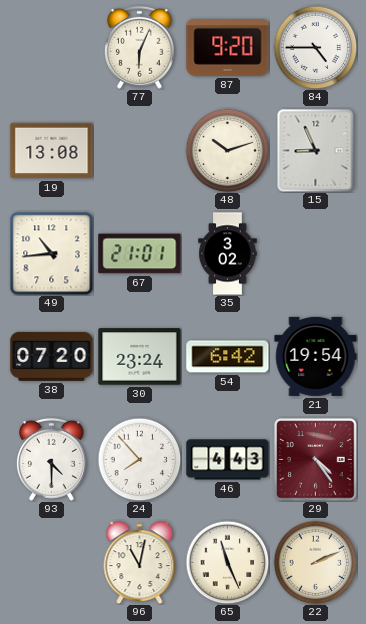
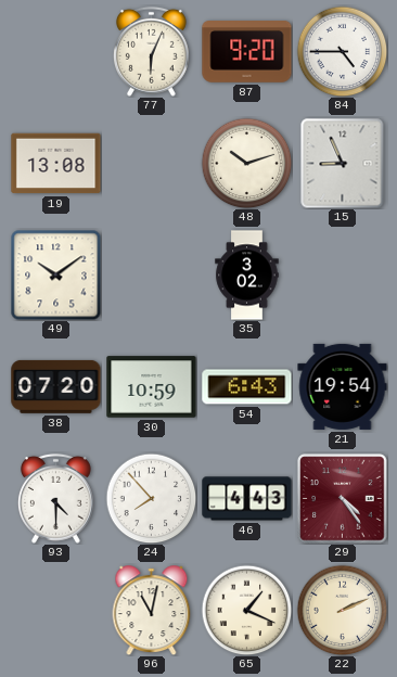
49: 10:44 -> 10:09
67: 21:01 -> none
30: 23:24 -> 10:59
54: 6:42 -> 6:43
65: 11:26 -> 1:19
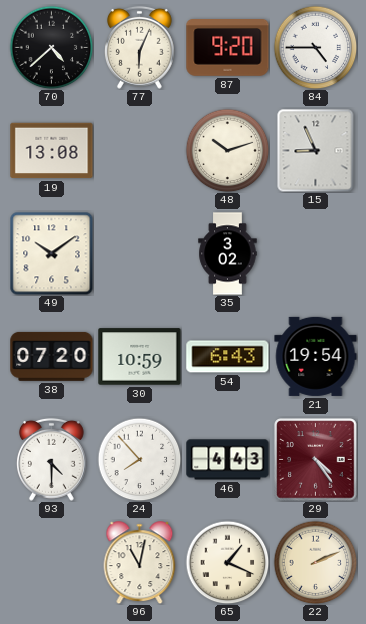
70: none -> 4:38
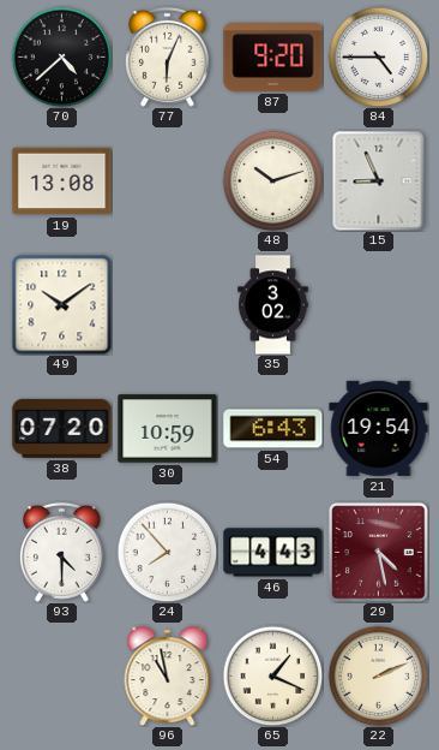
29: 4:24 -> 4:28
96: 11:02 -> 10:58
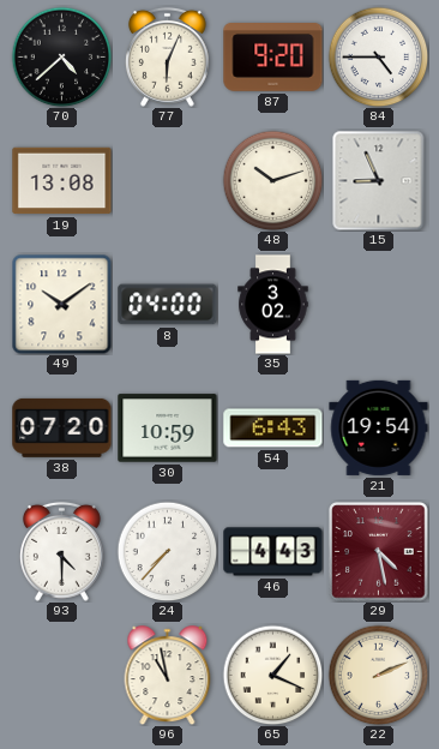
8: none -> 04:00
24: 7:53 -> 7:37
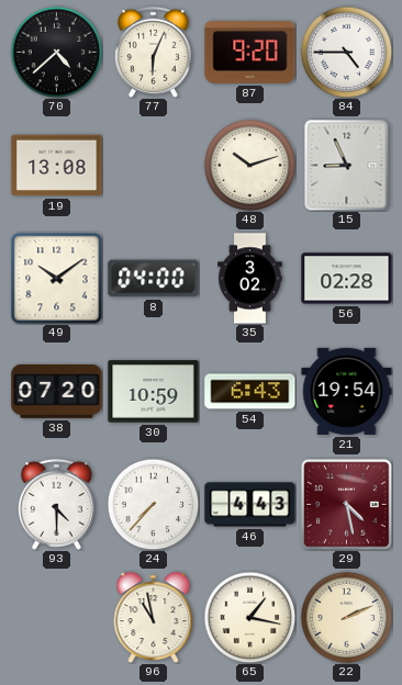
56: none -> 02:28
65: 1:19 -> 1:17
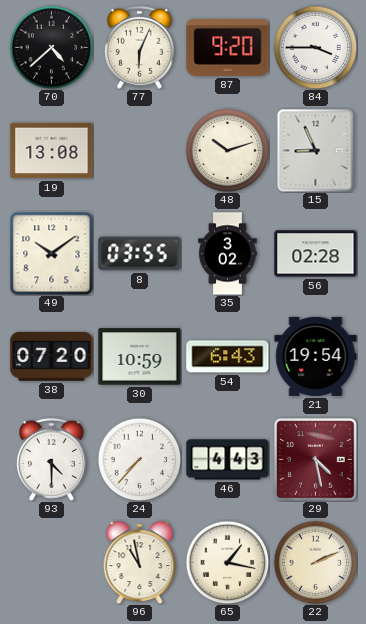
84: 4:45 -> 3:45
8: 04:00 -> 03:55
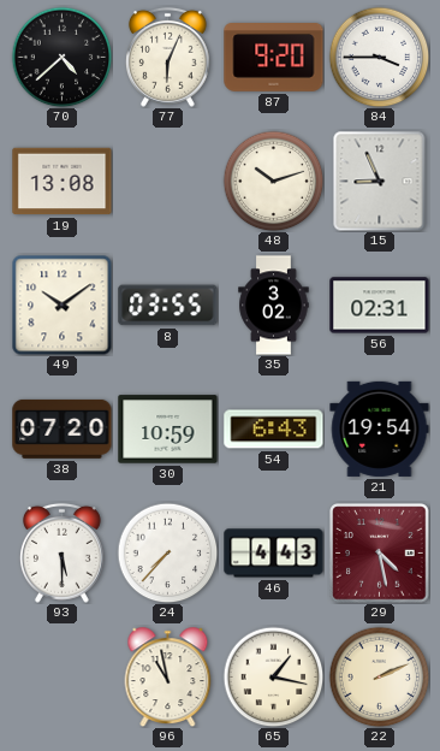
56: 02:28 -> 02:31
93: 4:30 -> 5:30
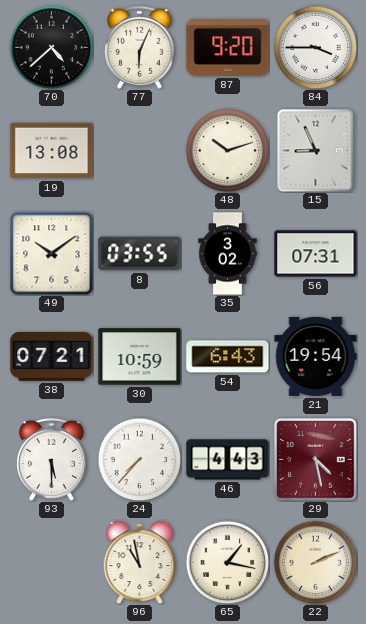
56: 02:31 -> 07:31
38: 07:20 -> 07:21
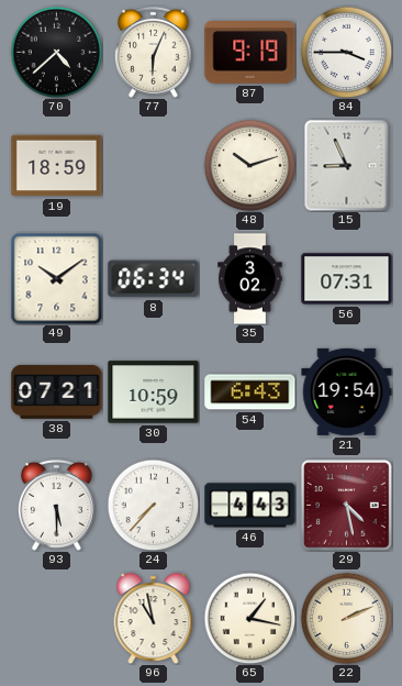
87: 9:20 -> 9:19
19: 13:08 -> 18:59
8: 03:55 -> 06:34
